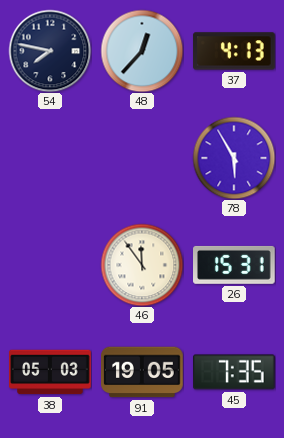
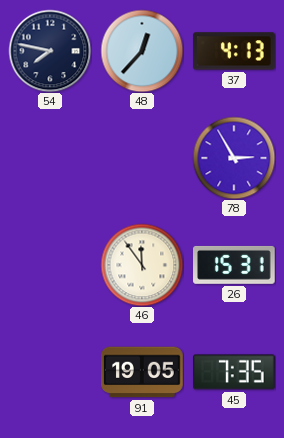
78: 5:55 -> 2:55
38: 05:03 -> none
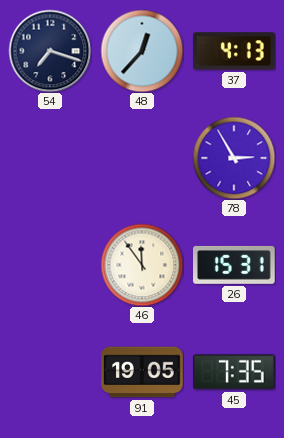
54: 7:47 -> 7:18
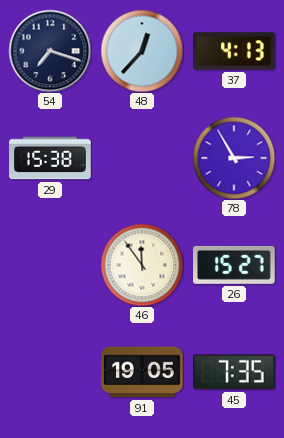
29: none -> 15:38
26: 15:31 -> 15:27
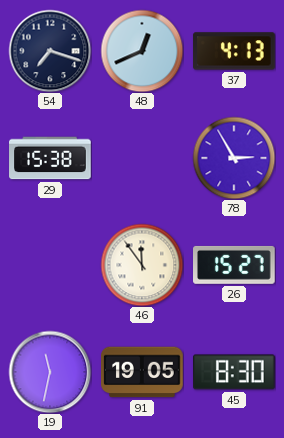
48: 12:37 -> 12:41
19: none -> 11:32
45: 7:35 -> 8:30
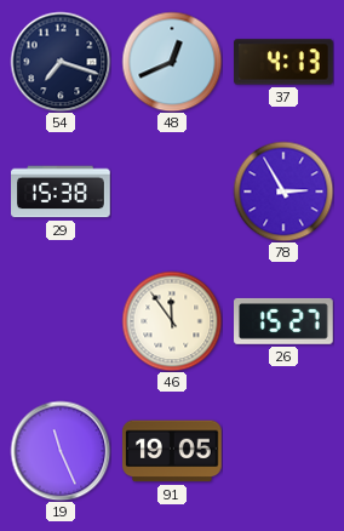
19: 11:32 -> 11:26
45: 8:30 -> none
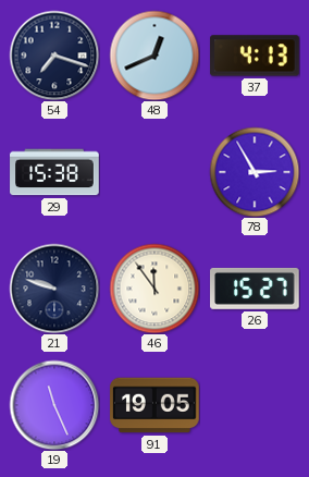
21: none -> 9:48
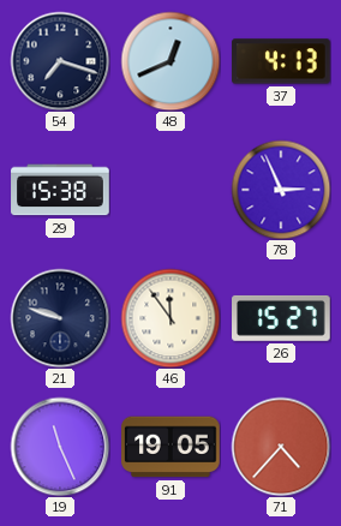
78: 2:55 -> 2:56
71: none -> 4:37
